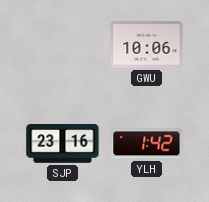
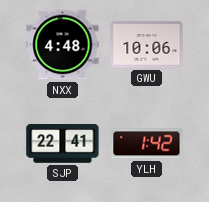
NXX: none -> 4:48
SJP: 23:16 -> 22:41
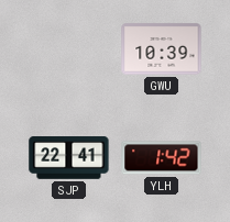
NXX: 4:48 -> none
GWU: 10:06 -> 10:39
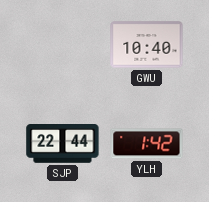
GWU: 10:39 -> 10:40
SJP: 22:41 -> 22:44
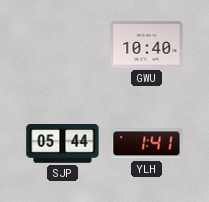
SJP: 22:44 -> 05:44
YLH: 1:42 -> 1:41
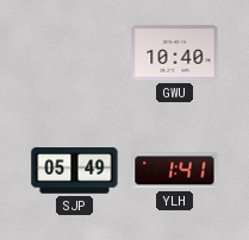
SJP: 05:44 -> 05:49
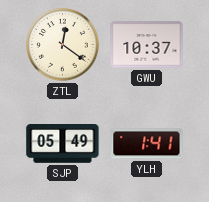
ZTL: none -> 12:21
GWU: 10:40 -> 10:37
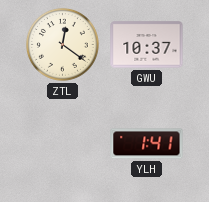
SJP: 05:49 -> none
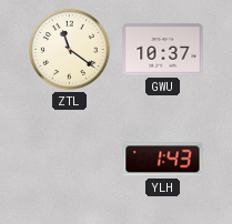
ZTL: 12:21 -> 11:21
YLH: 1:41 -> 1:43
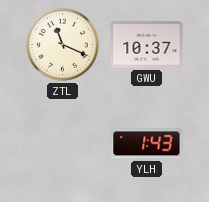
ZTL: 11:21 -> 11:19
